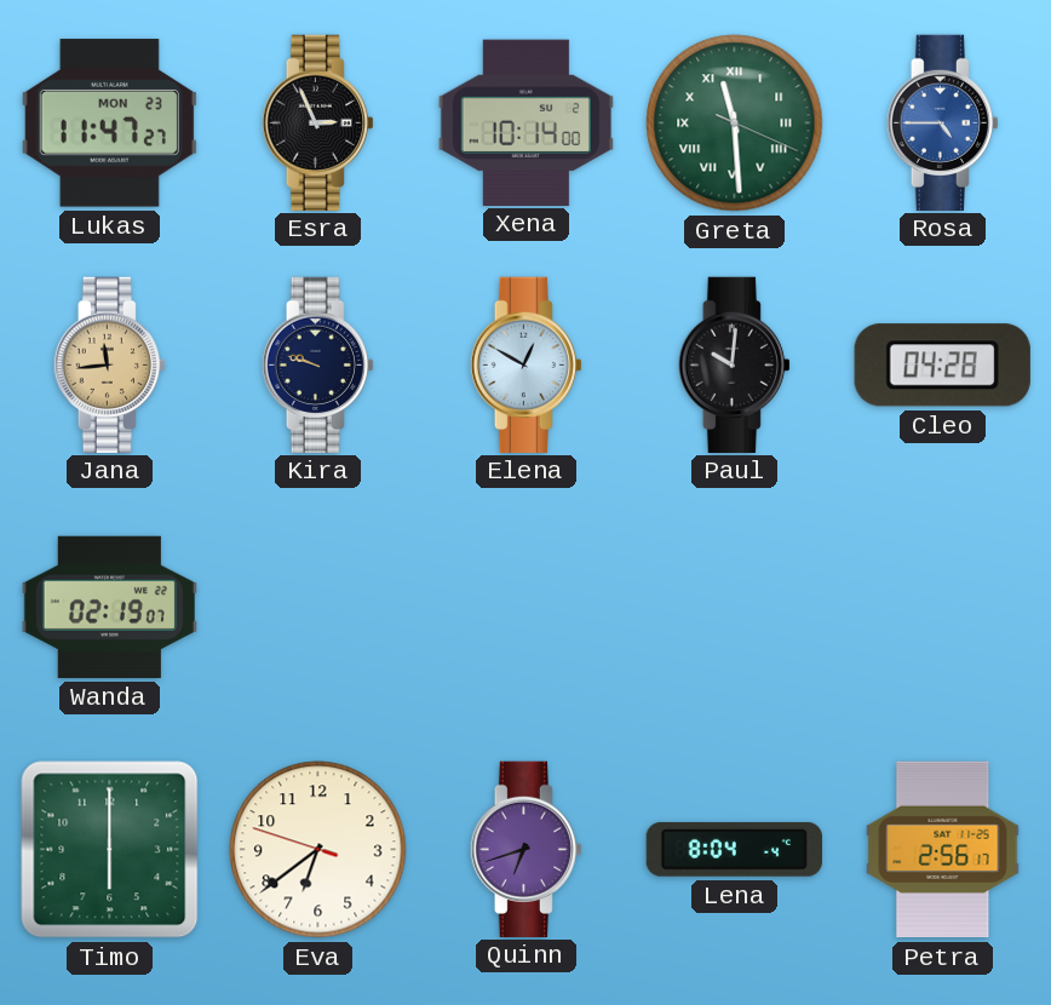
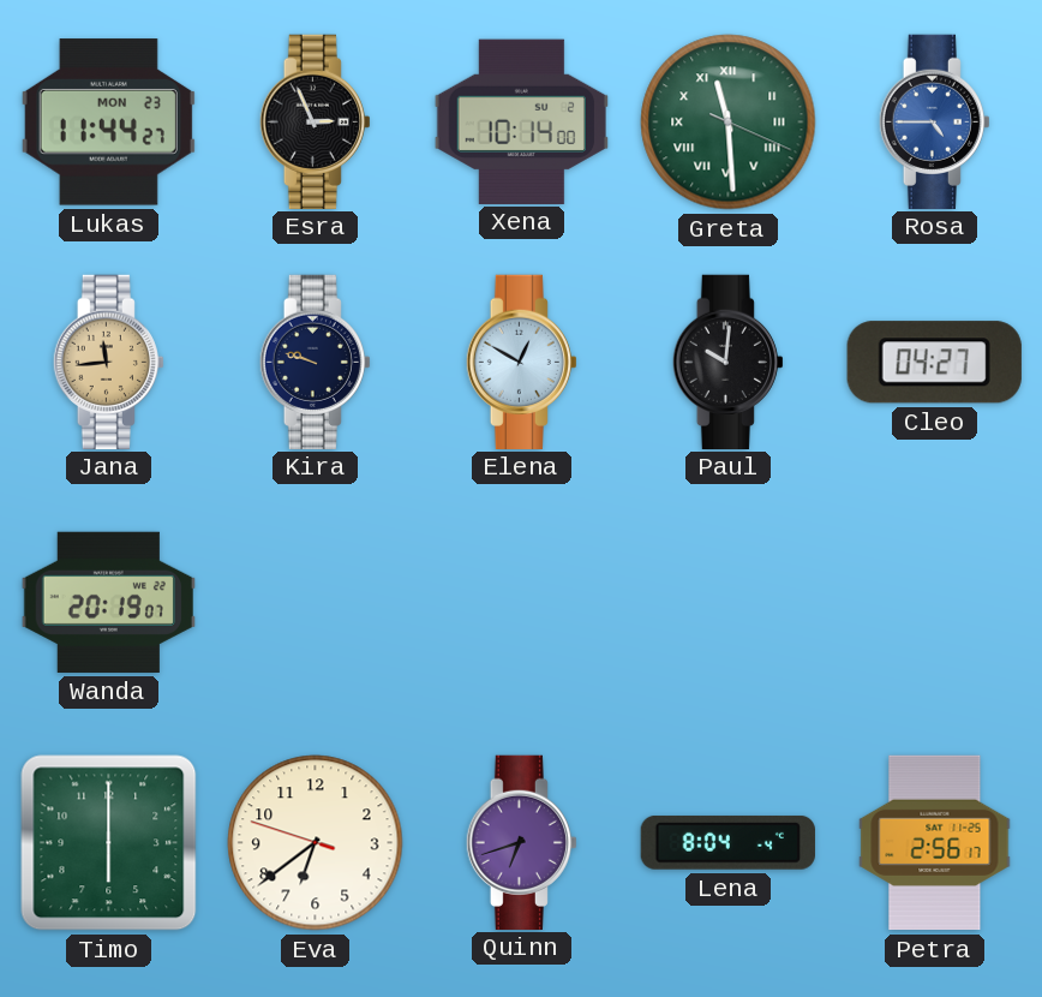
Lukas: 11:47 -> 11:44
Cleo: 04:28 -> 04:27
Wanda: 02:19 -> 20:19
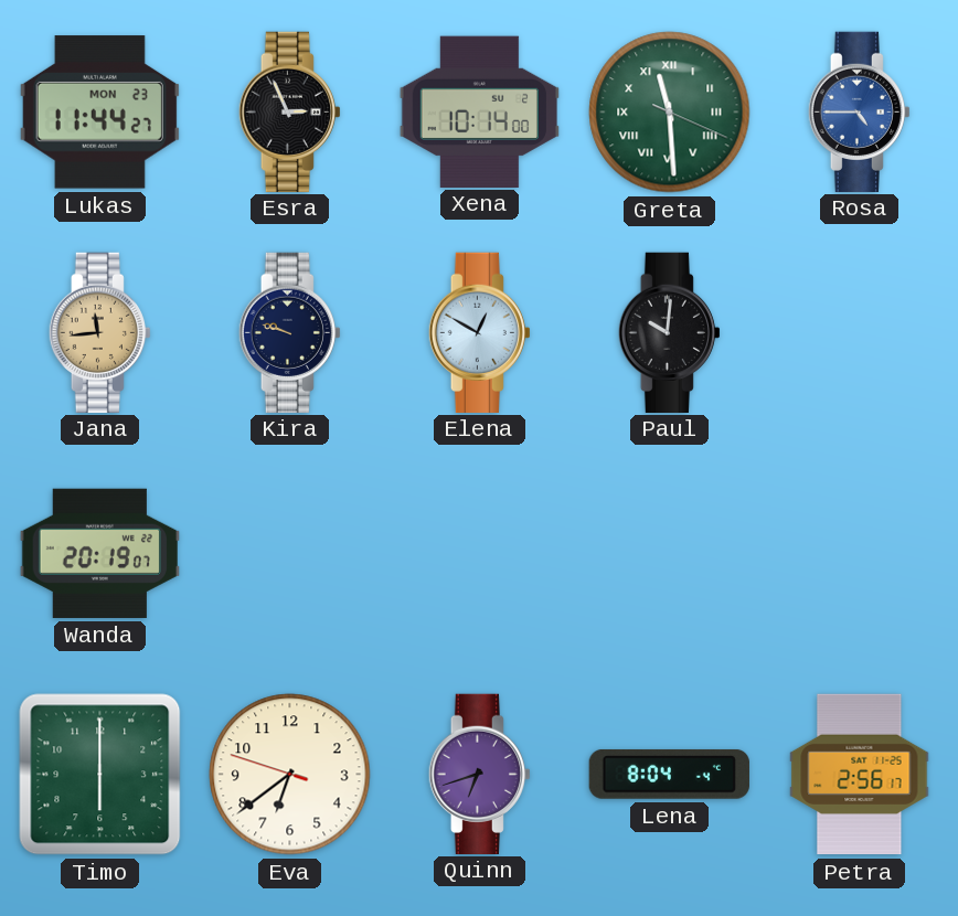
Cleo: 04:27 -> none
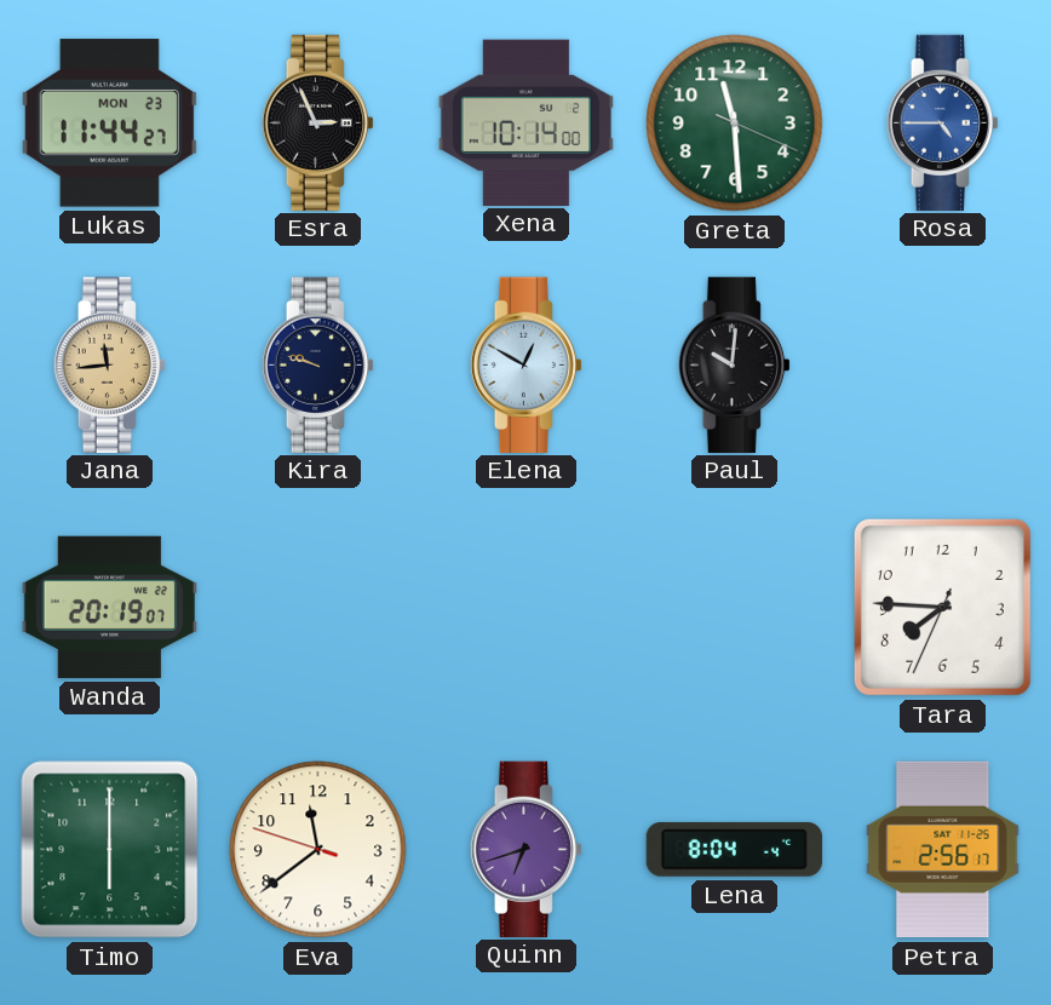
Greta numerals: Roman -> Arabic
Tara: none -> 7:45
Eva: 6:38 -> 11:38
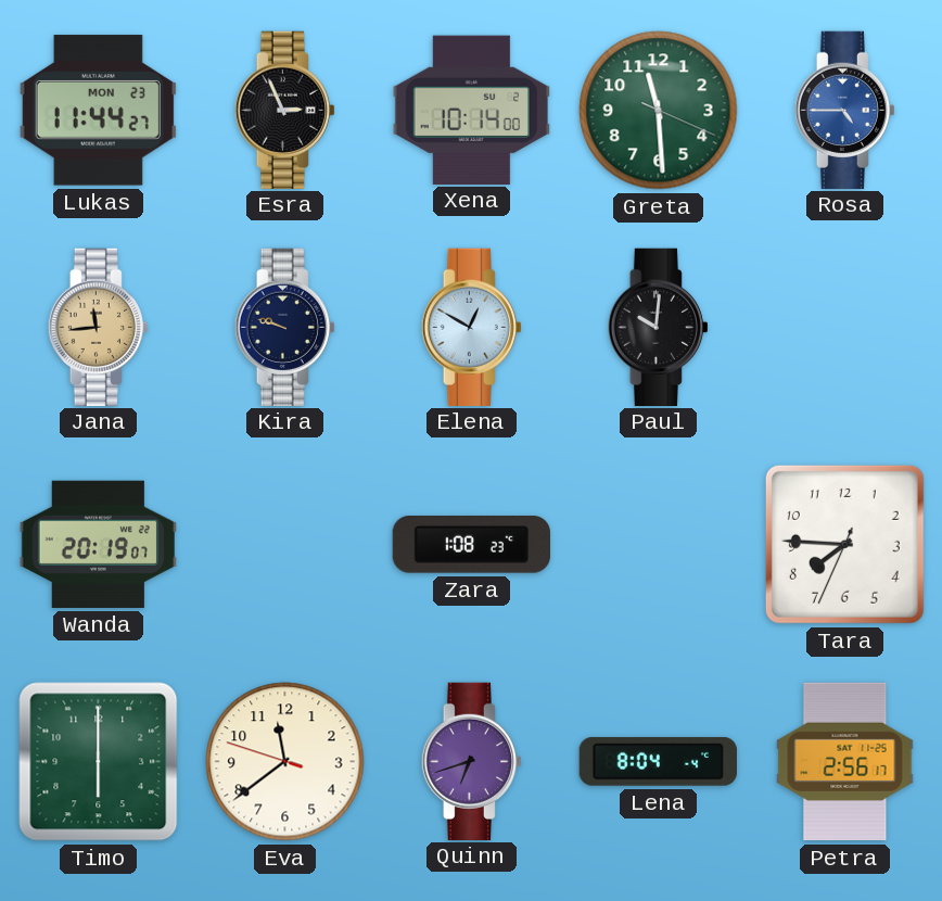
Zara: none -> 1:08
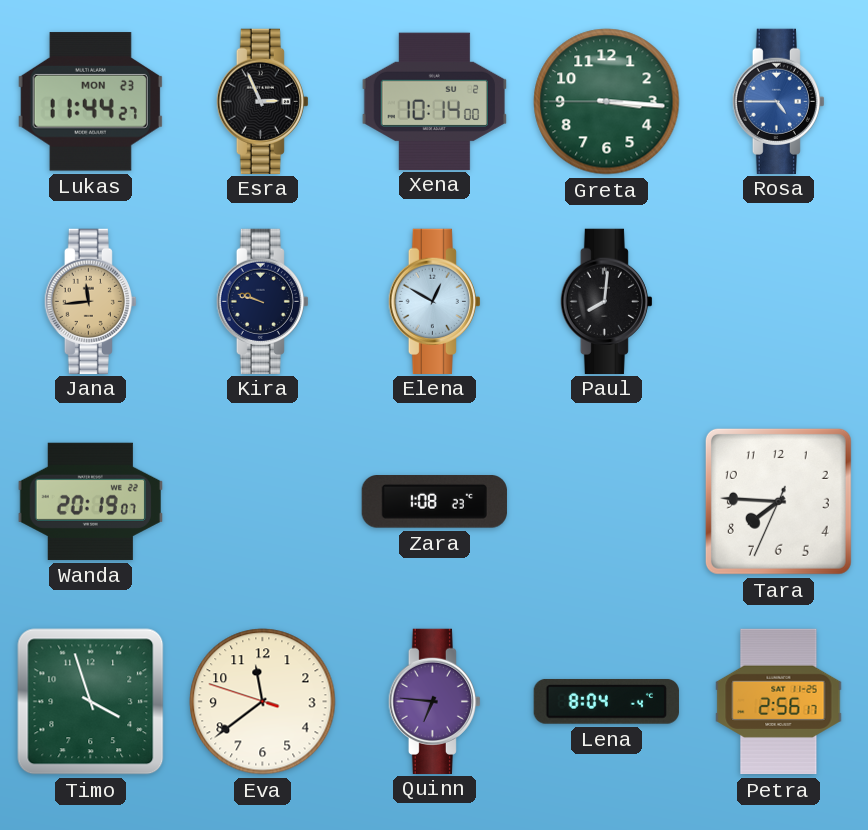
Greta: 11:29 -> 3:15
Paul: 10:01 -> 8:01
Timo: 6:00 -> 3:57
Quinn: 6:42 -> 6:46
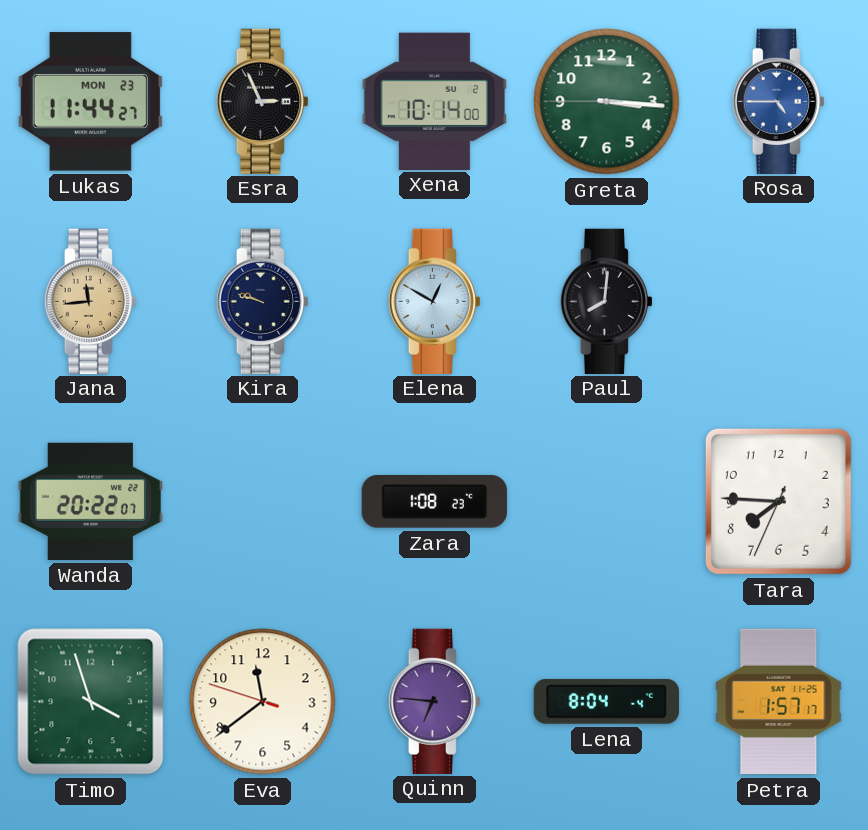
Wanda: 20:19 -> 20:22
Petra: 2:56 -> 1:57
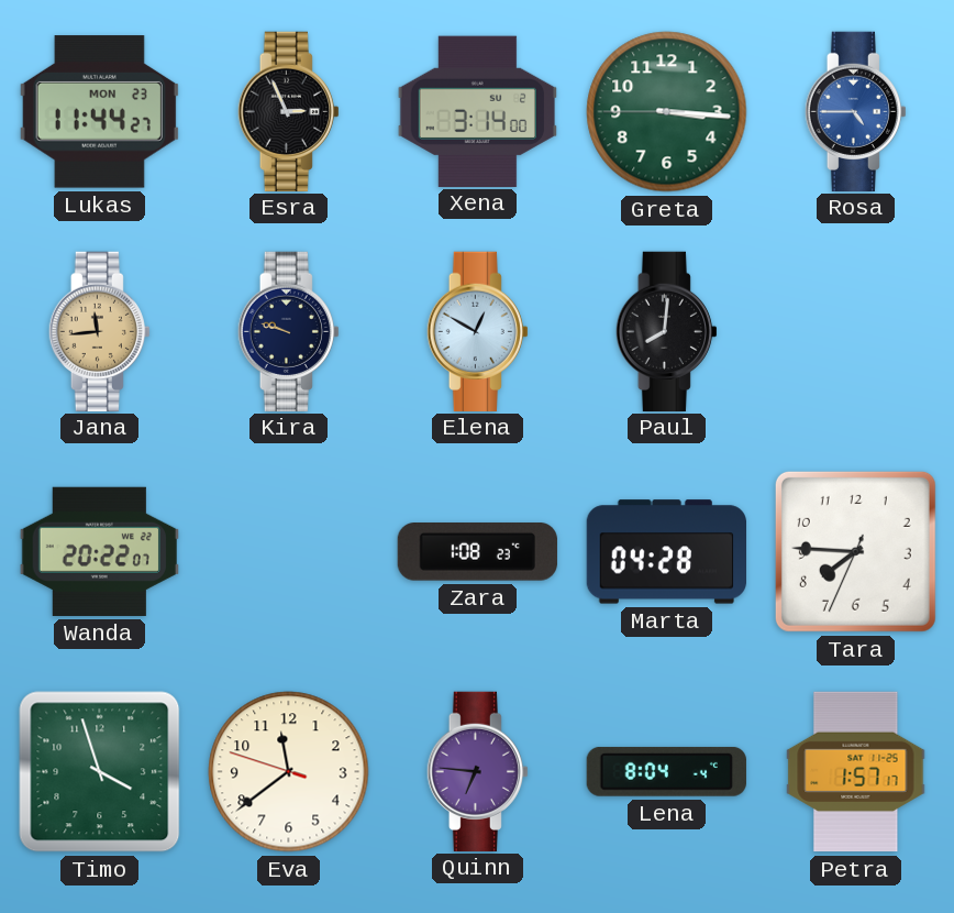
Xena: 10:14 -> 3:14
Marta: none -> 04:28
